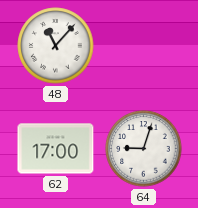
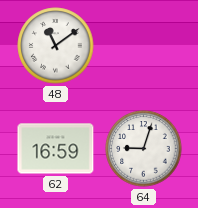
48: 11:07 -> 11:09
62: 17:00 -> 16:59
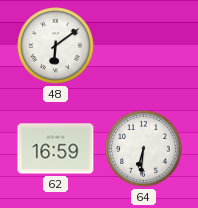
48: 11:09 -> 6:09
64: 9:03 -> 6:31
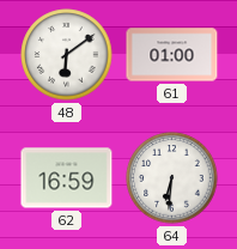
61: none -> 01:00
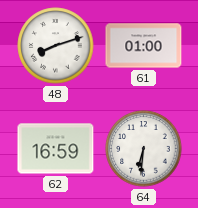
48: 6:09 -> 8:12
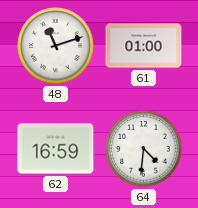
48: 8:12 -> 11:12
64: 6:31 -> 4:31
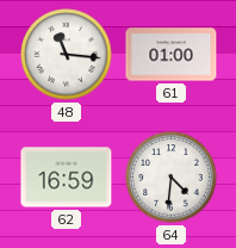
48: 11:12 -> 11:16
